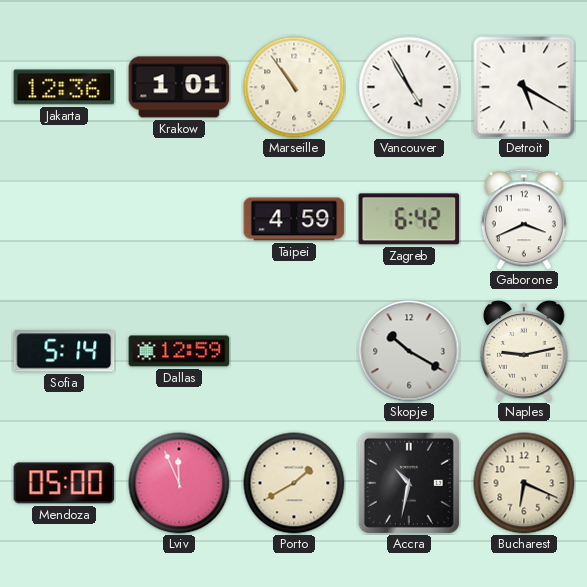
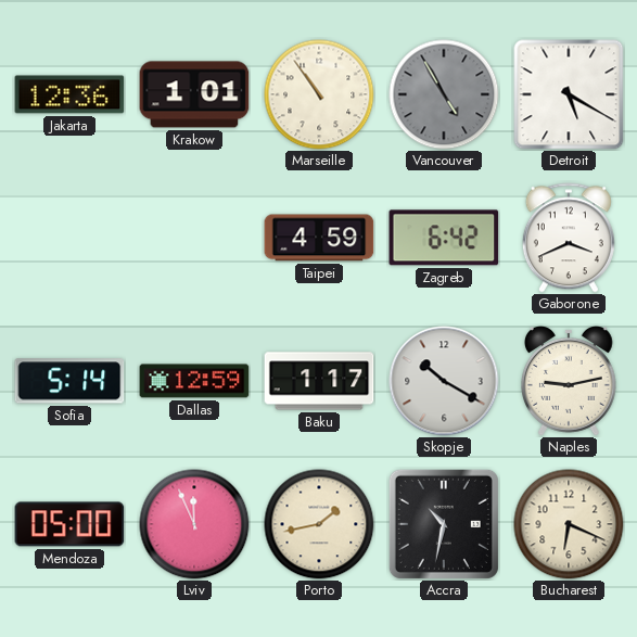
Vancouver dial: white -> grey
Baku: none -> 1:17
Porto: 1:40 -> 1:43
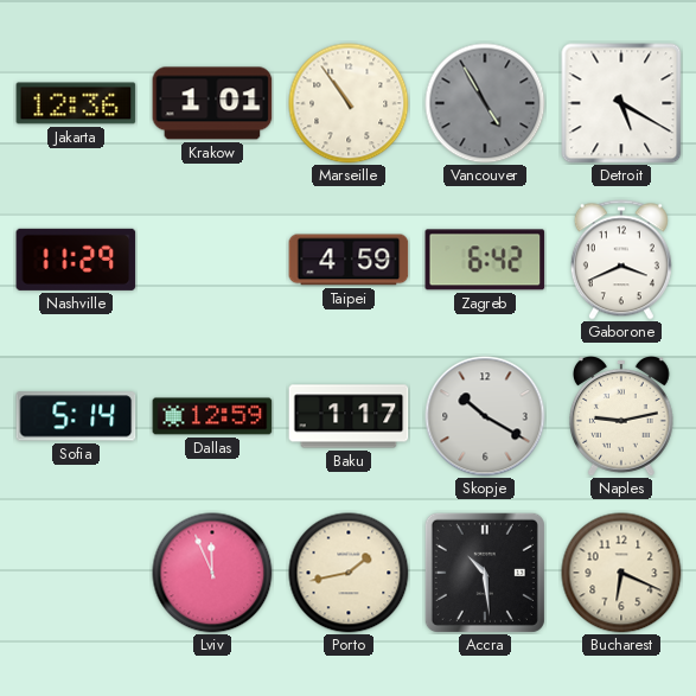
Nashville: none -> 11:29
Mendoza: 05:00 -> none
Accra: 10:32 -> 10:29
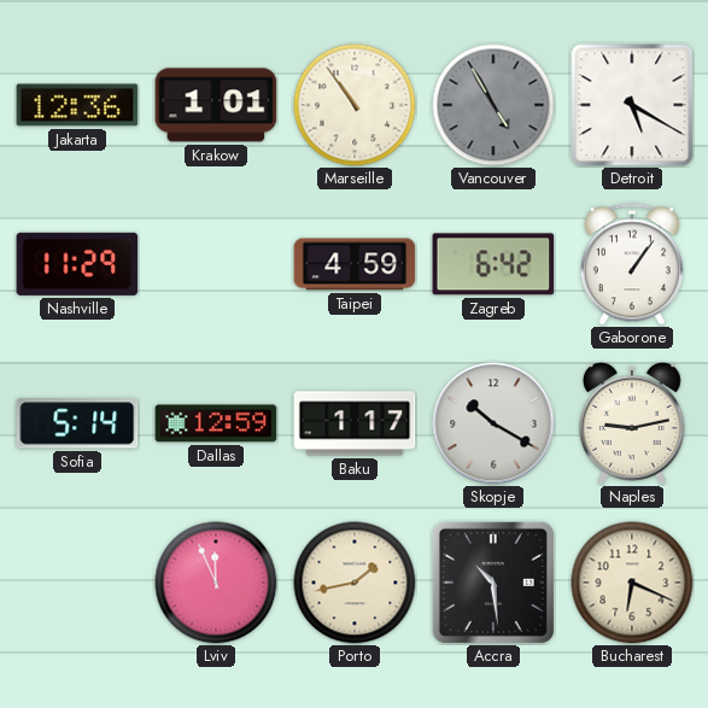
Gaborone: 3:41 -> 1:06
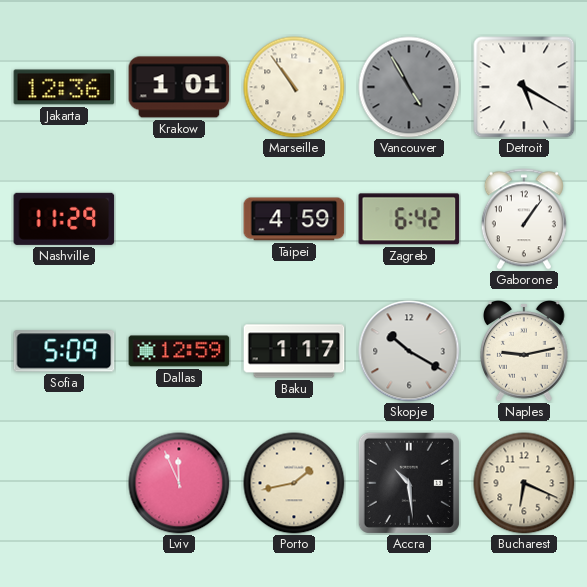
Sofia: 5:14 -> 5:09
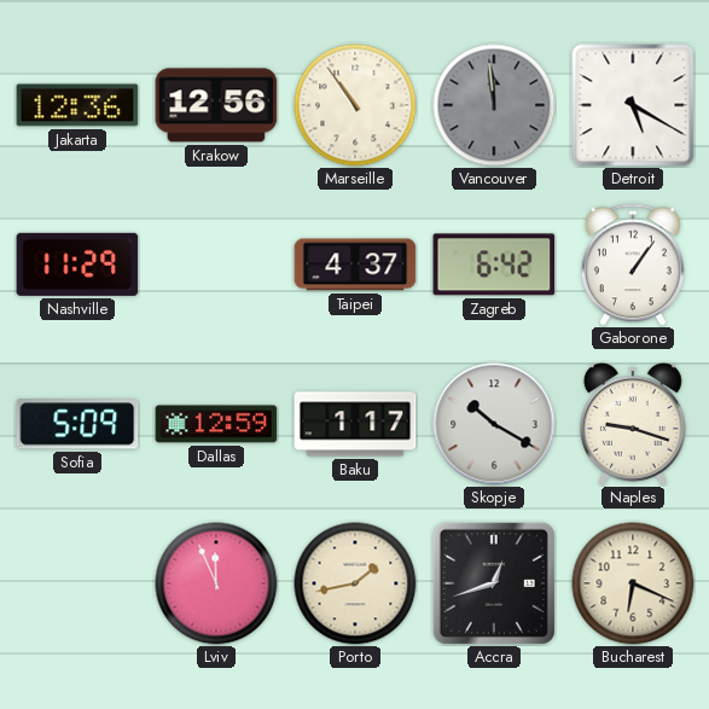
Krakow: 1:01 -> 12:56
Vancouver: 4:55 -> 11:59
Taipei: 4:59 -> 4:37
Naples: 9:13 -> 9:18
Accra: 10:29 -> 12:42
